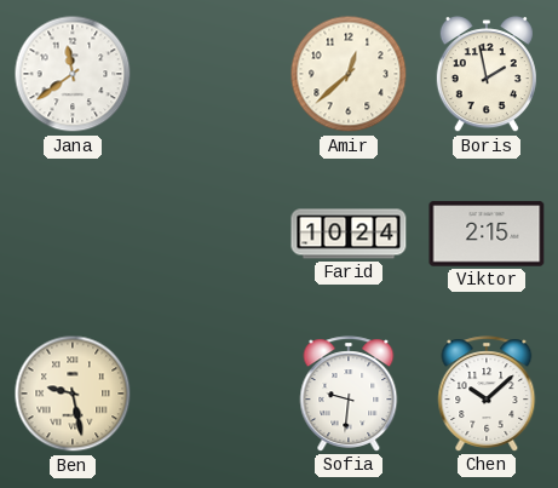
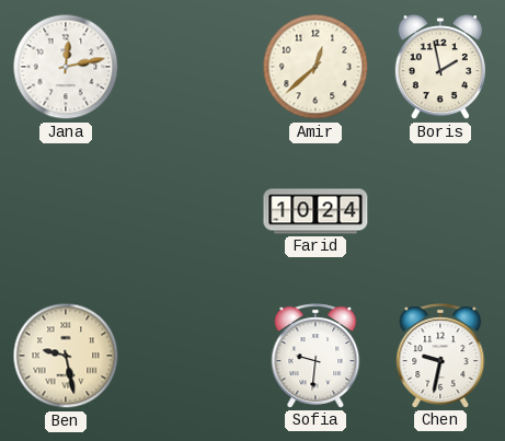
Jana: 11:39 -> 12:13
Viktor: 2:15 -> none
Chen: 10:08 -> 9:32
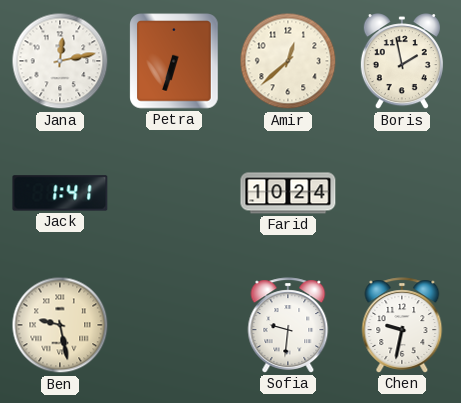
Petra: none -> 6:33
Jack: none -> 1:41
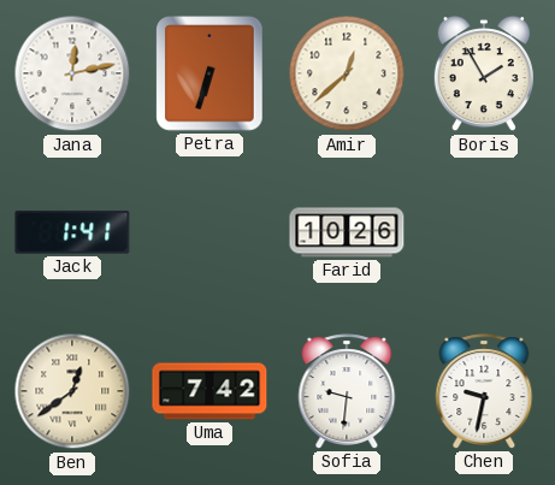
Boris: 1:58 -> 1:55
Farid: 10:24 -> 10:26
Ben: 9:28 -> 12:39
Uma: none -> 7:42
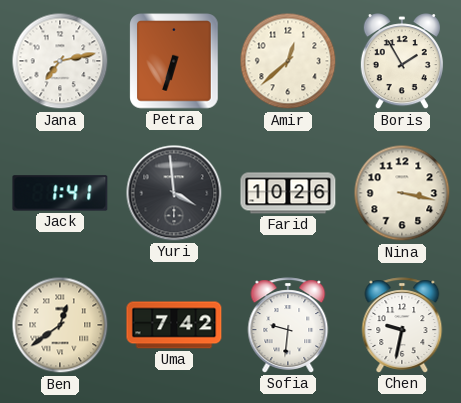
Jana: 12:13 -> 7:13
Yuri: none -> 3:59
Nina: none -> 3:17
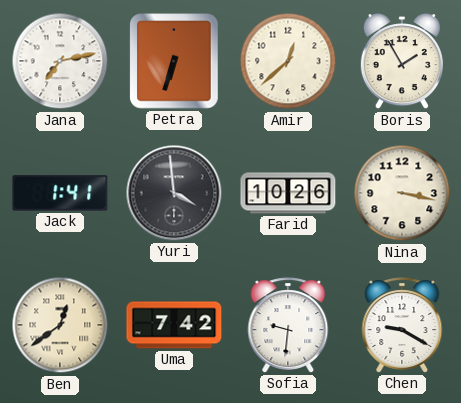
Chen: 9:32 -> 9:20
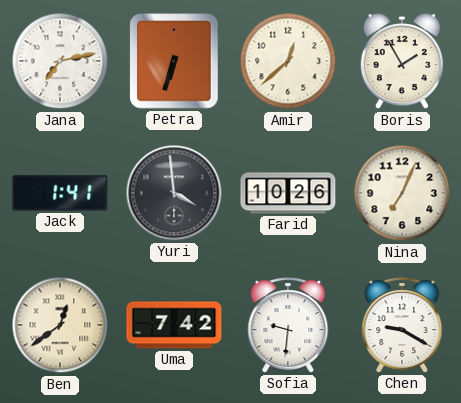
Nina: 3:17 -> 7:04
